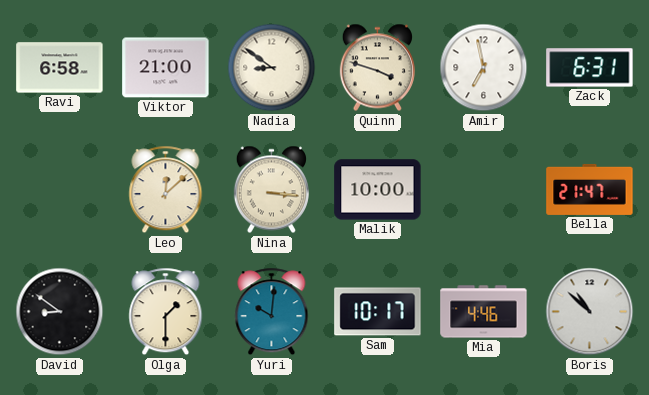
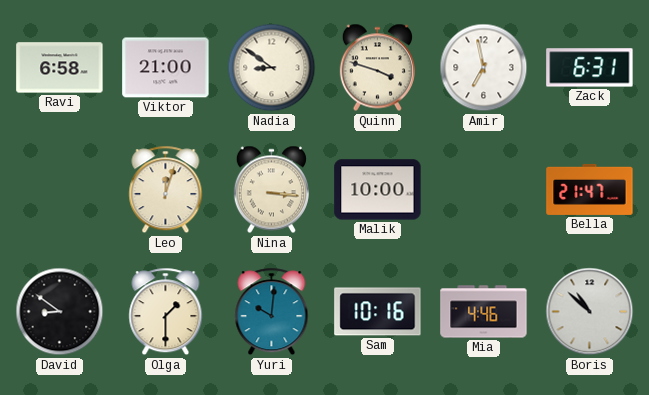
Leo: 12:08 -> 12:03
Sam: 10:17 -> 10:16
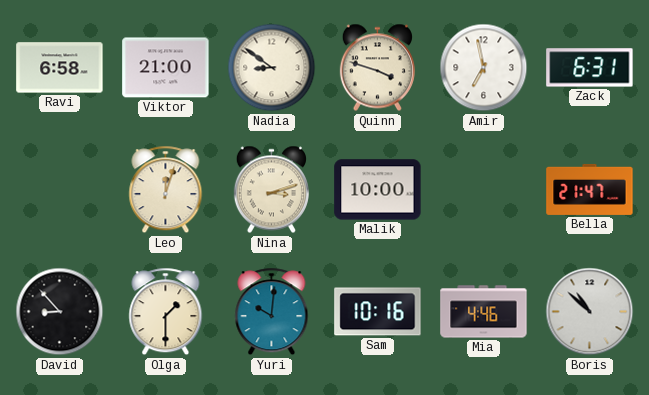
Nina: 3:16 -> 3:12
David: 8:51 -> 8:53
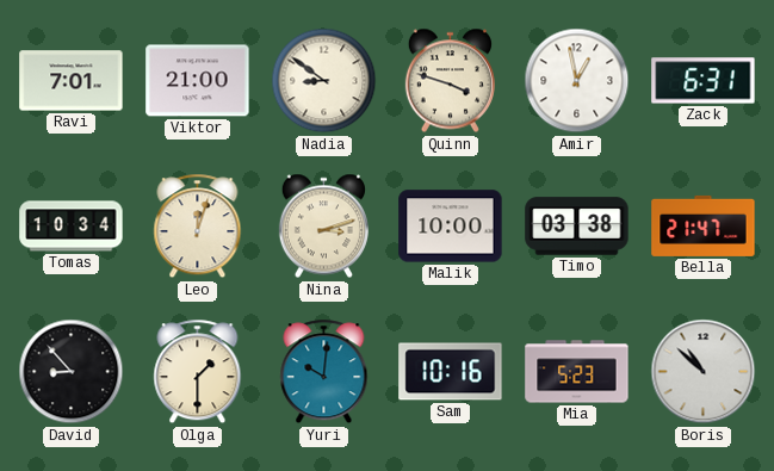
Ravi: 6:58 -> 7:01
Amir: 6:58 -> 12:58
Tomas: none -> 10:34
Timo: none -> 03:38
Mia: 4:46 -> 5:23
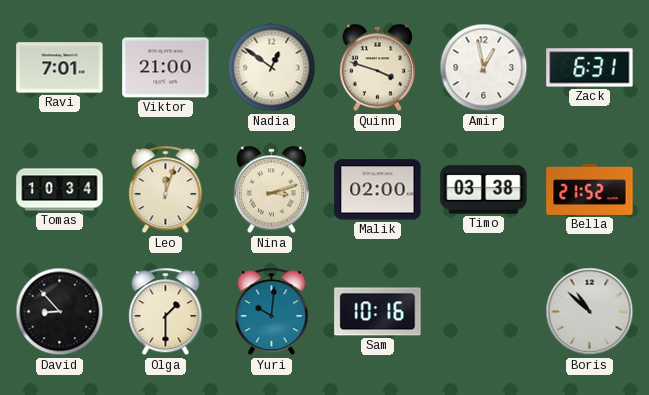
Nadia: 8:51 -> 12:51
Malik: 10:00 -> 02:00
Bella: 21:47 -> 21:52
Mia: 5:23 -> none
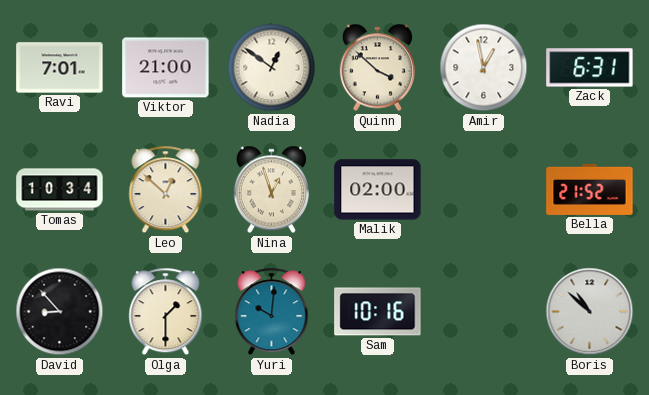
Quinn: 3:48 -> 3:52
Leo: 12:03 -> 12:52
Nina: 3:12 -> 12:57
Timo: 03:38 -> none
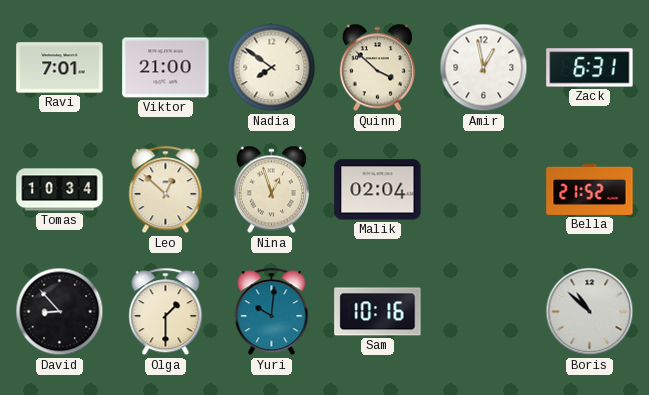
Nadia: 12:51 -> 7:51
Malik: 02:00 -> 02:04
